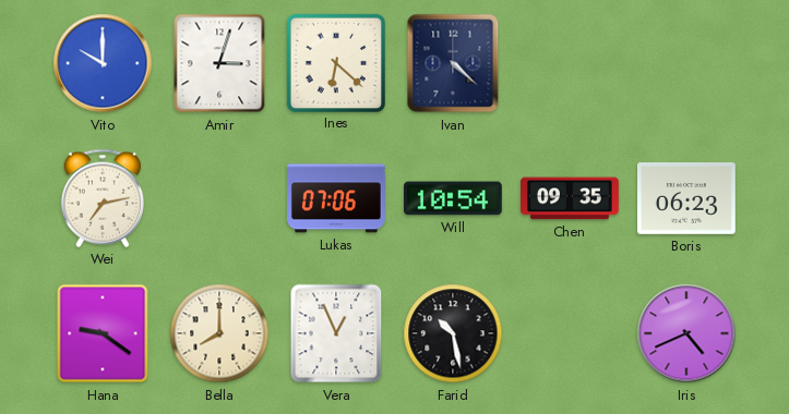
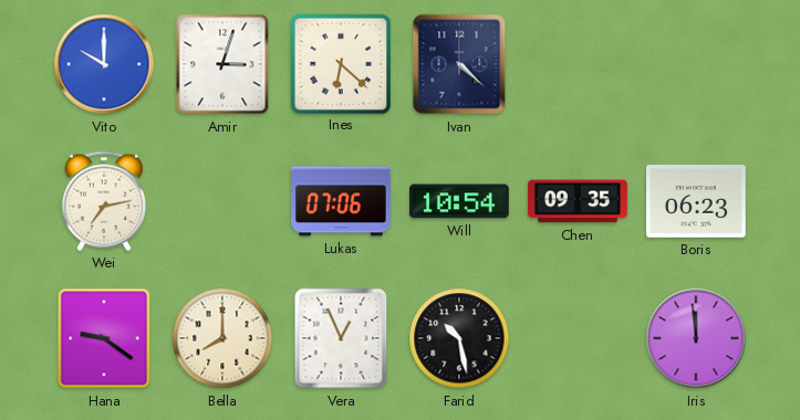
Iris: 4:41 -> 11:59
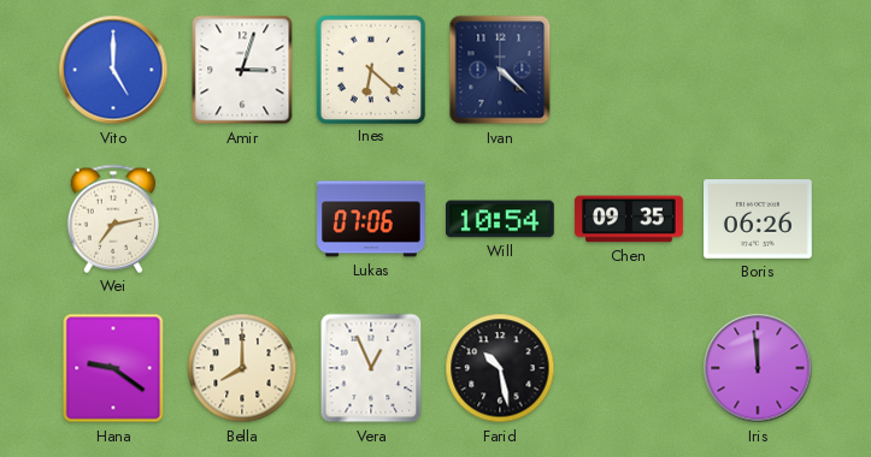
Vito: 10:00 -> 5:00
Boris: 06:23 -> 06:26
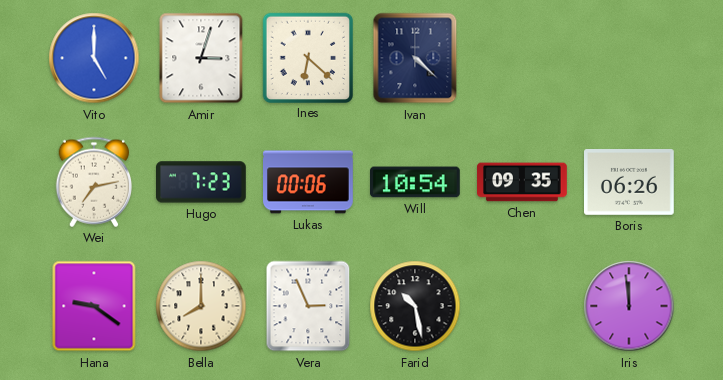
Hugo: none -> 7:23
Lukas: 07:06 -> 00:06
Vera: 12:56 -> 2:56
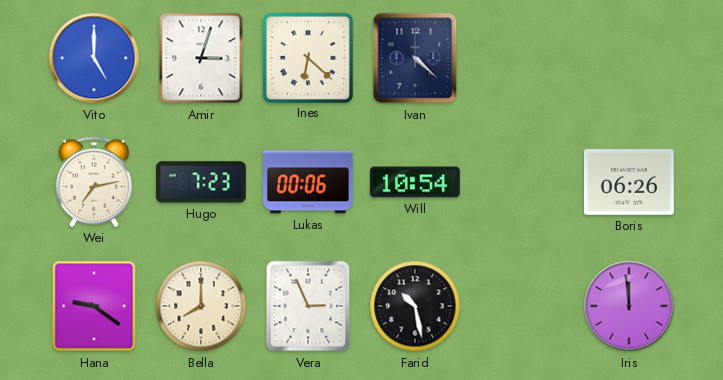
Chen: 09:35 -> none
